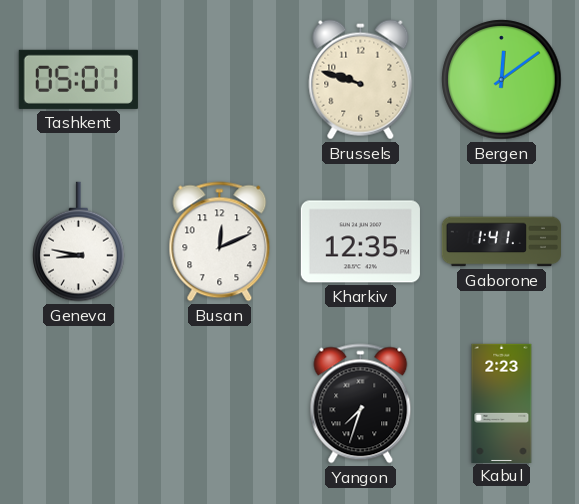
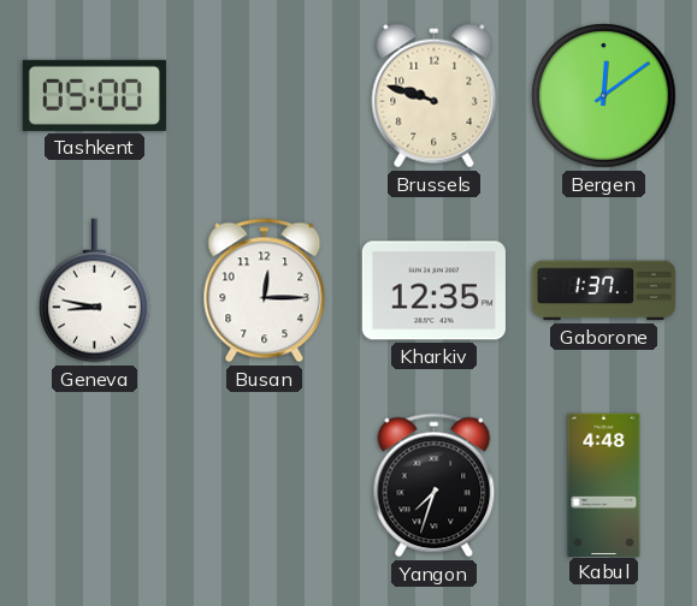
Tashkent: 05:01 -> 05:00
Busan: 12:11 -> 12:15
Gaborone: 1:41 -> 1:37
Kabul: 2:23 -> 4:48
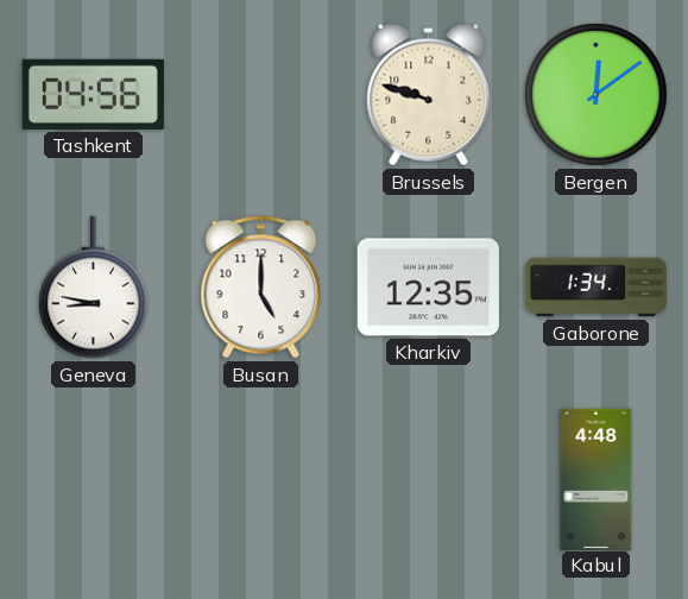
Tashkent: 05:00 -> 04:56
Busan: 12:15 -> 5:00
Gaborone: 1:37 -> 1:34
Yangon: 7:33 -> none
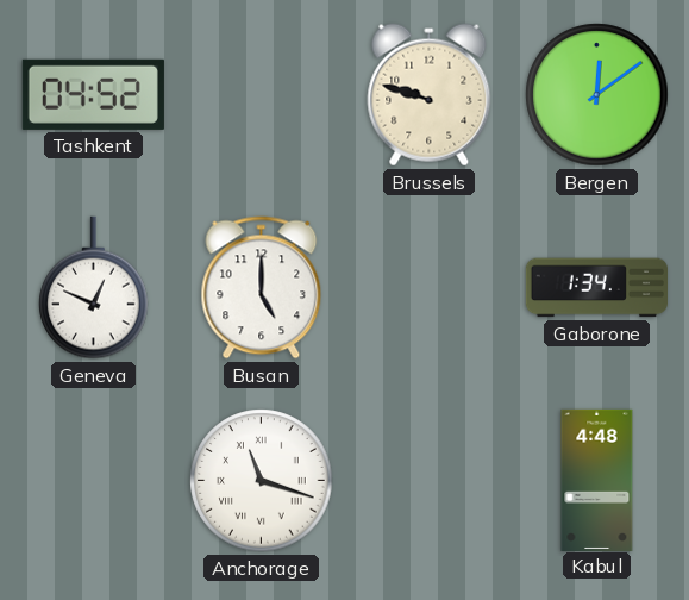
Tashkent: 04:56 -> 04:52
Geneva: 8:47 -> 12:49
Kharkiv: 12:35 -> none
Anchorage: none -> 11:18
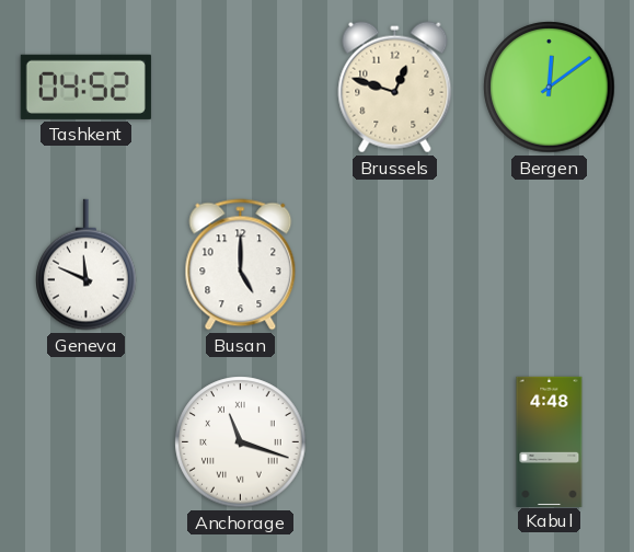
Brussels: 9:48 -> 12:48
Geneva: 12:49 -> 11:49
Gaborone: 1:34 -> none
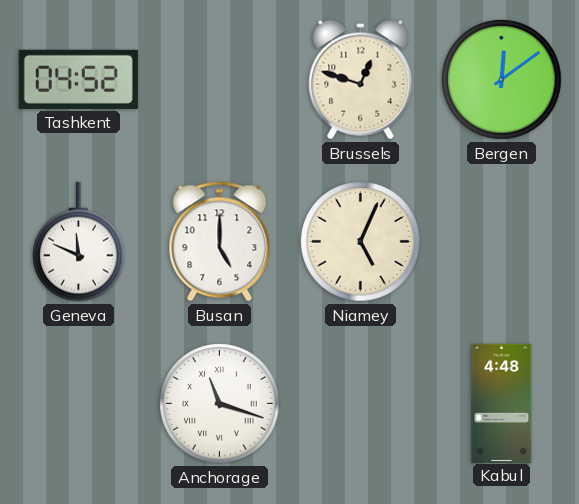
Niamey: none -> 5:04
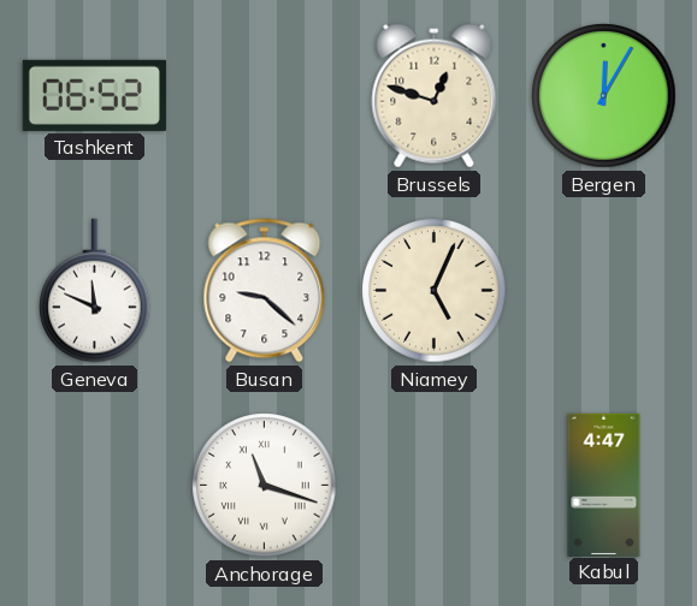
Tashkent: 04:52 -> 06:52
Bergen: 12:09 -> 12:05
Busan: 5:00 -> 9:22
Kabul: 4:48 -> 4:47
